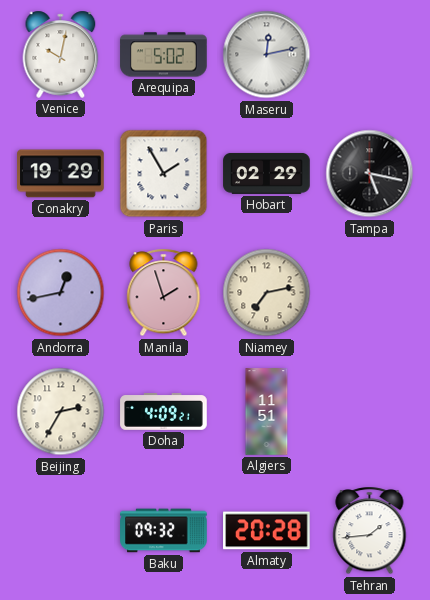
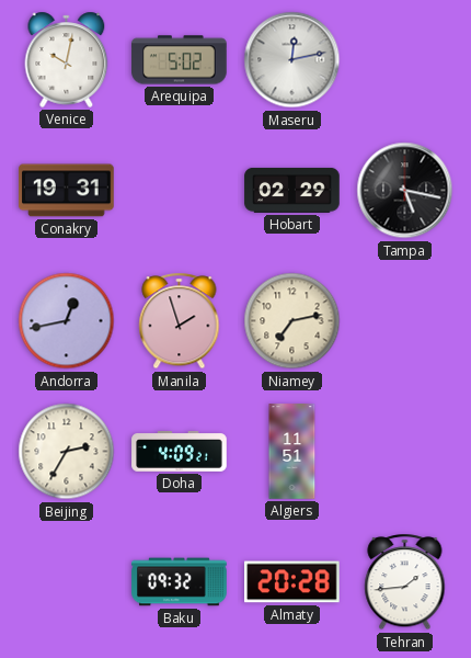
Conakry: 19:29 -> 19:31
Paris: 1:55 -> none
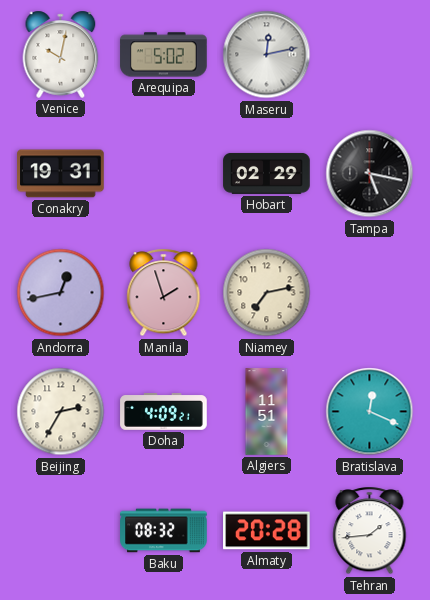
Bratislava: none -> 12:19
Baku: 09:32 -> 08:32
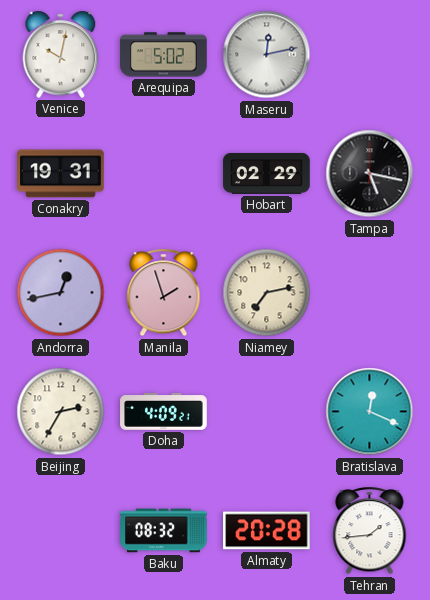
Algiers: 11:51 -> none
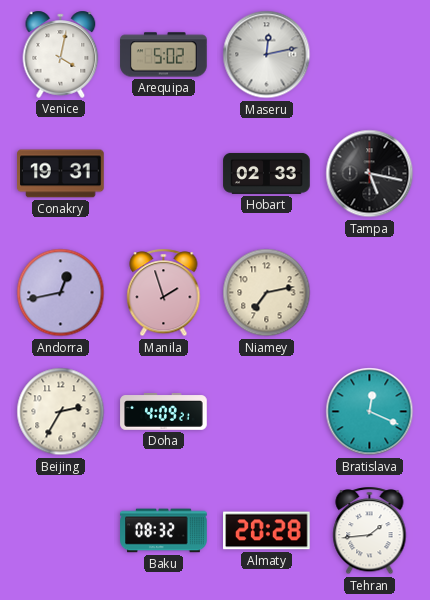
Venice: 10:02 -> 4:02
Hobart: 02:29 -> 02:33
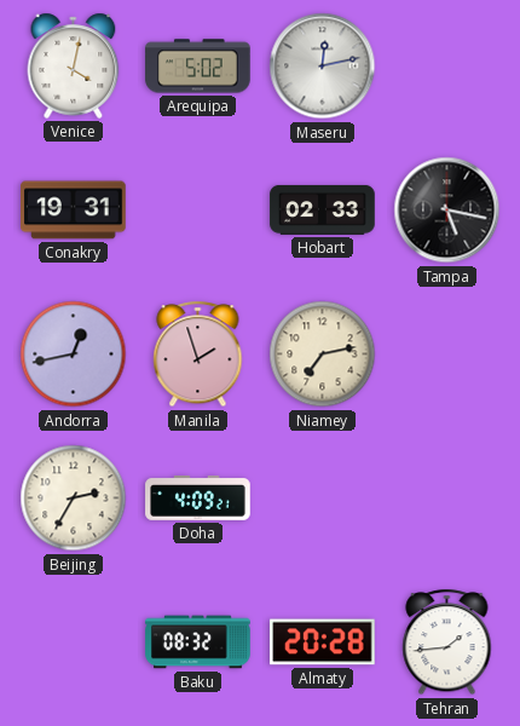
Bratislava: 12:19 -> none
